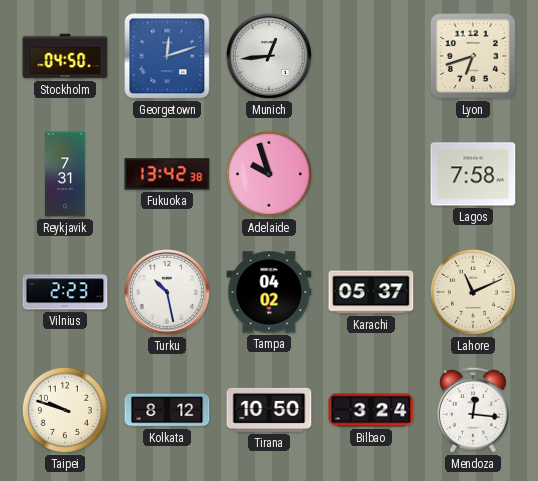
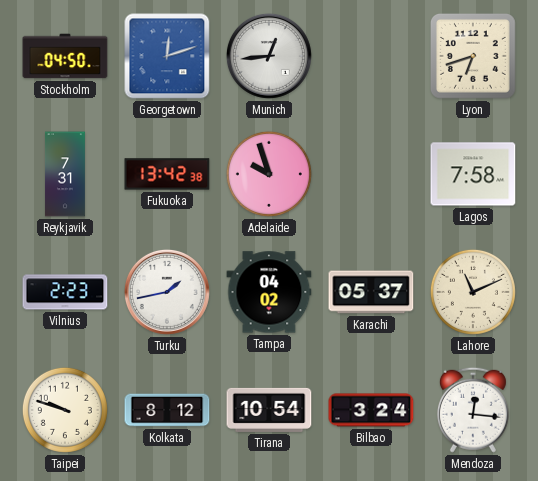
Turku: 10:28 -> 1:43
Tirana: 10:50 -> 10:54
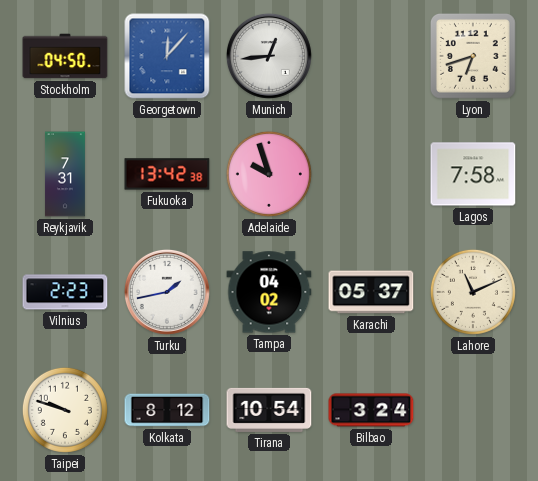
Georgetown: 12:12 -> 12:07
Mendoza: 12:16 -> none
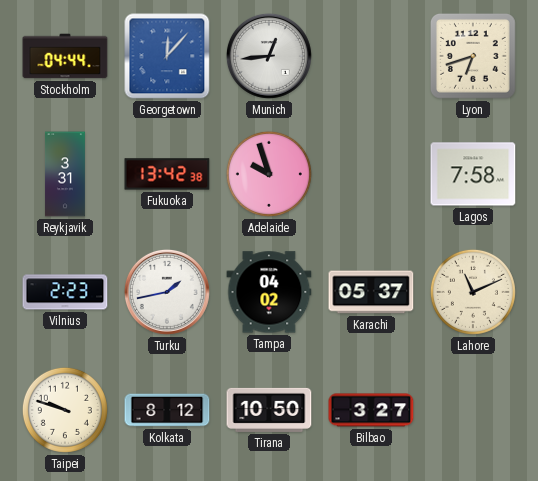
Stockholm: 04:50 -> 04:44
Reykjavik: 7:31 -> 3:31
Tirana: 10:54 -> 10:50
Bilbao: 3:24 -> 3:27
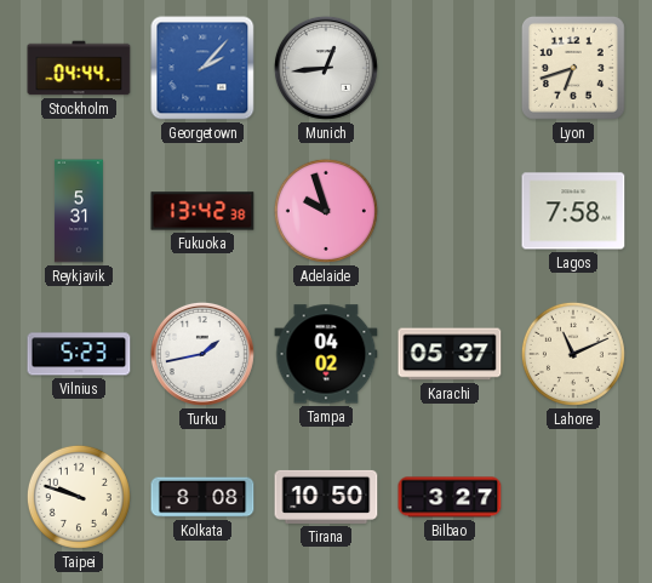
Georgetown: 12:07 -> 2:07
Reykjavik: 3:31 -> 5:31
Vilnius: 2:23 -> 5:23
Kolkata: 8:12 -> 8:08
